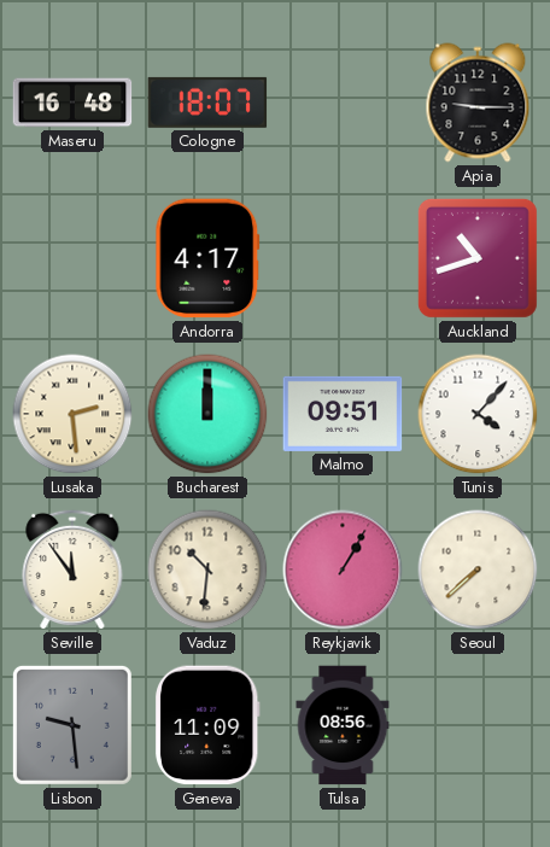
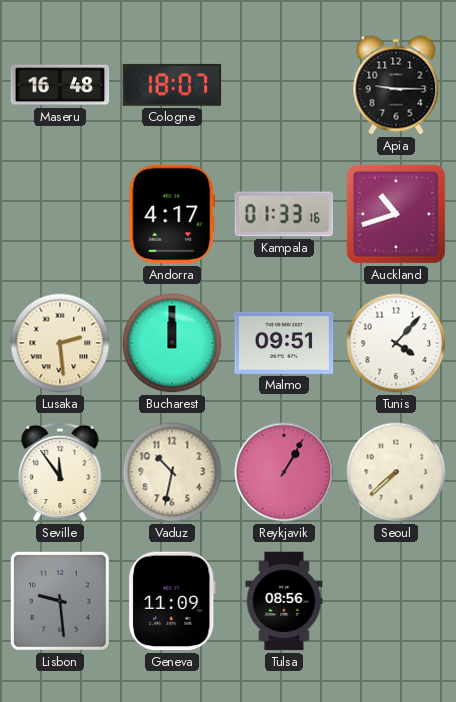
Kampala: none -> 01:33
Vaduz: 10:31 -> 10:32
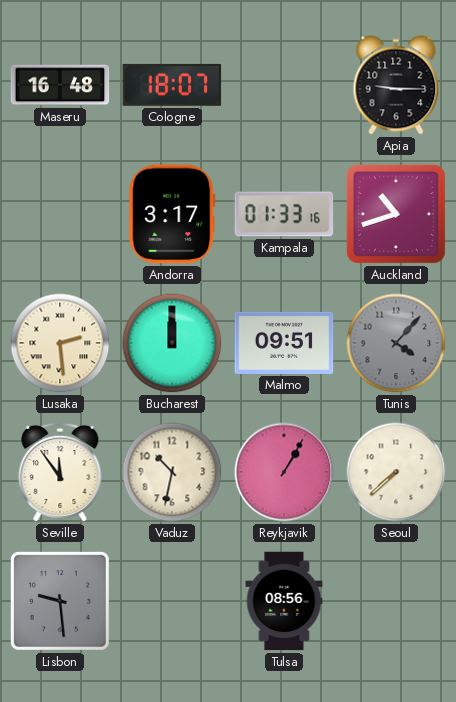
Andorra: 4:17 -> 3:17
Tunis dial: white -> grey
Geneva: 11:09 -> none
